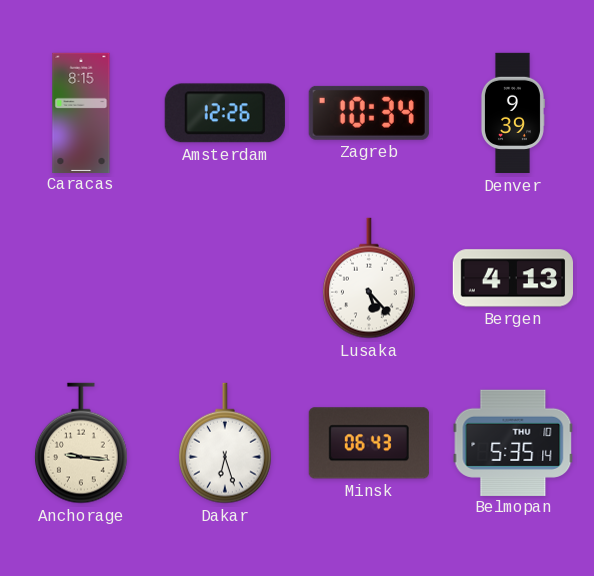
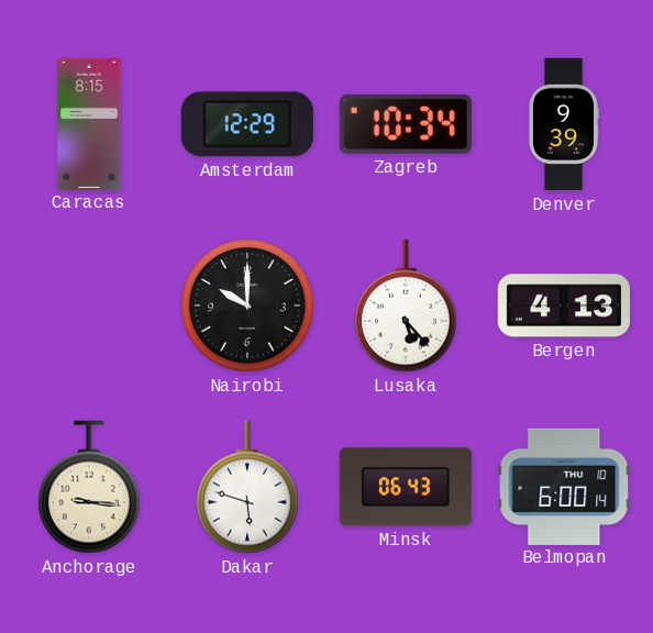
Amsterdam: 12:26 -> 12:29
Nairobi: none -> 10:00
Dakar: 6:27 -> 5:48
Belmopan: 5:35 -> 6:00
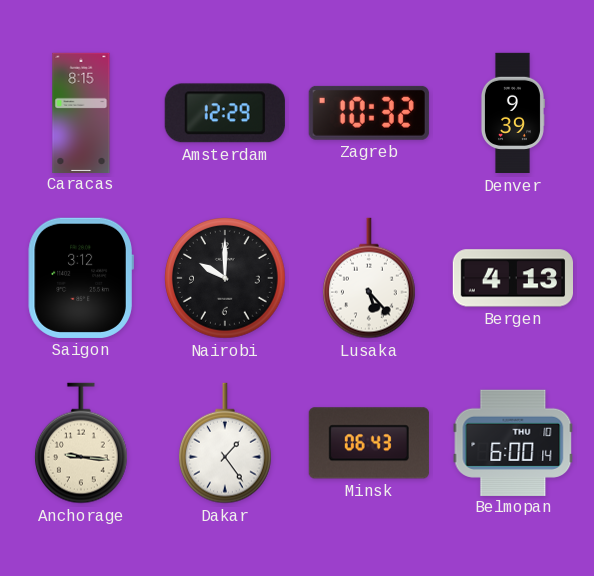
Zagreb: 10:34 -> 10:32
Saigon: none -> 3:12
Dakar: 5:48 -> 1:24
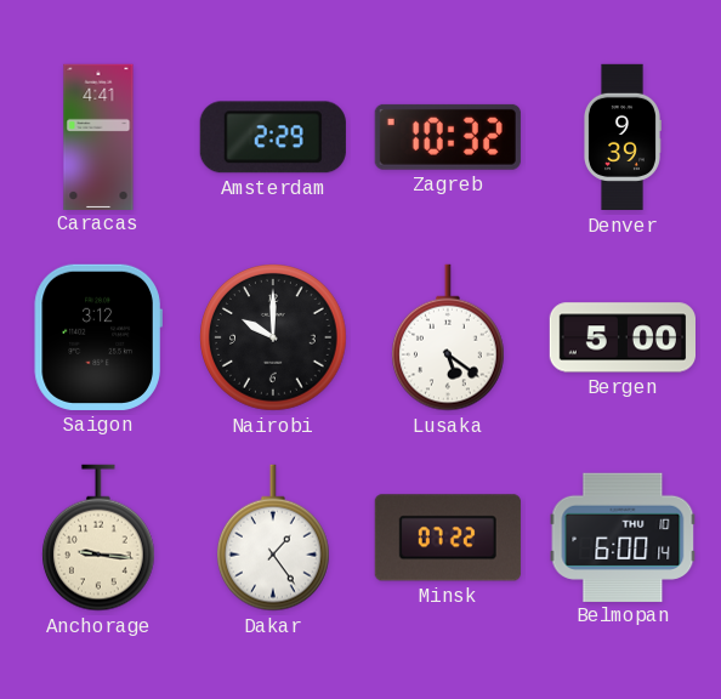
Caracas: 8:15 -> 4:41
Amsterdam: 12:29 -> 2:29
Lusaka: 5:23 -> 5:21
Bergen: 4:13 -> 5:00
Minsk: 06:43 -> 07:22
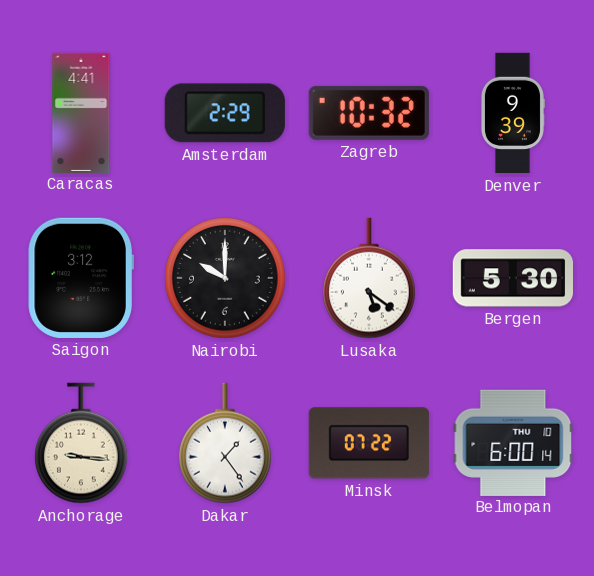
Bergen: 5:00 -> 5:30
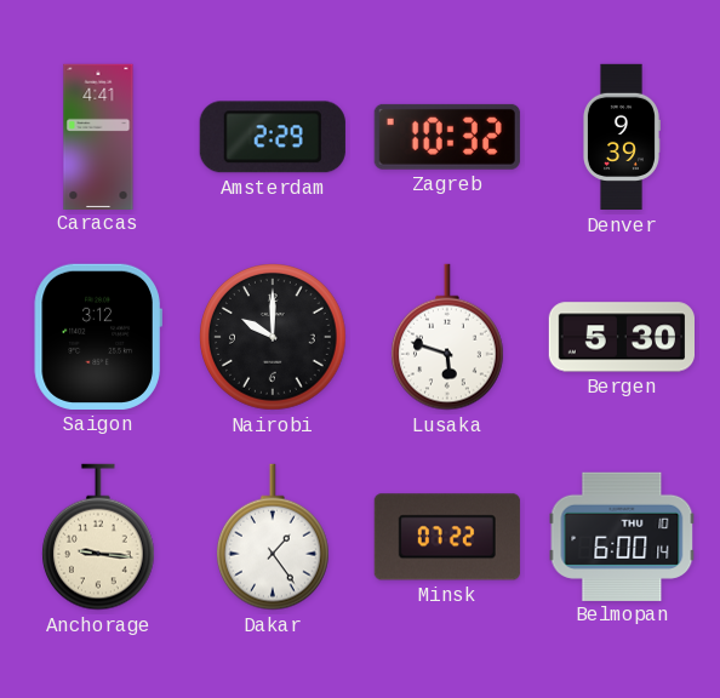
Lusaka: 5:21 -> 5:48
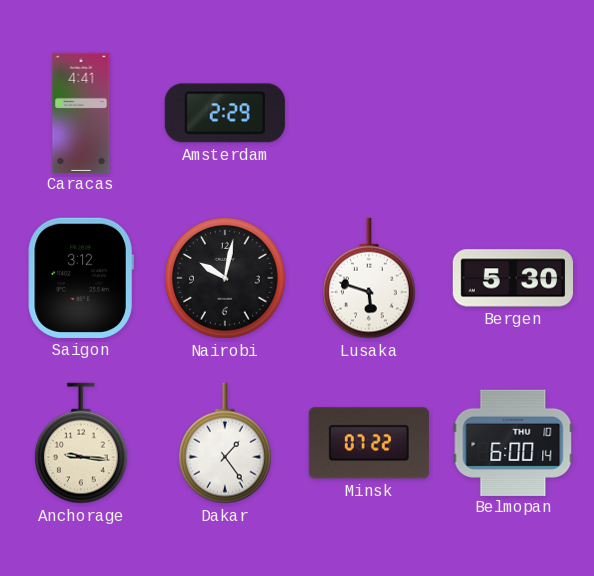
Zagreb: 10:32 -> none
Denver: 9:39 -> none
Nairobi: 10:00 -> 10:02
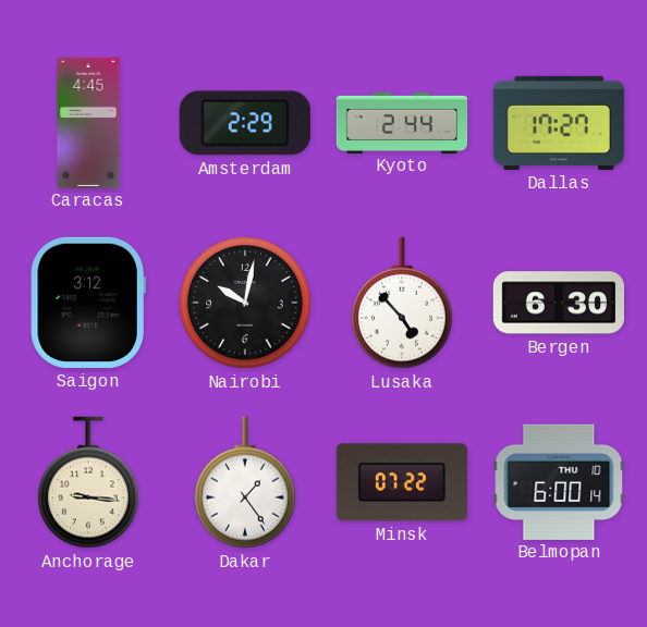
Caracas: 4:41 -> 4:45
Kyoto: none -> 2:44
Dallas: none -> 17:27
Lusaka: 5:48 -> 4:53
Bergen: 5:30 -> 6:30
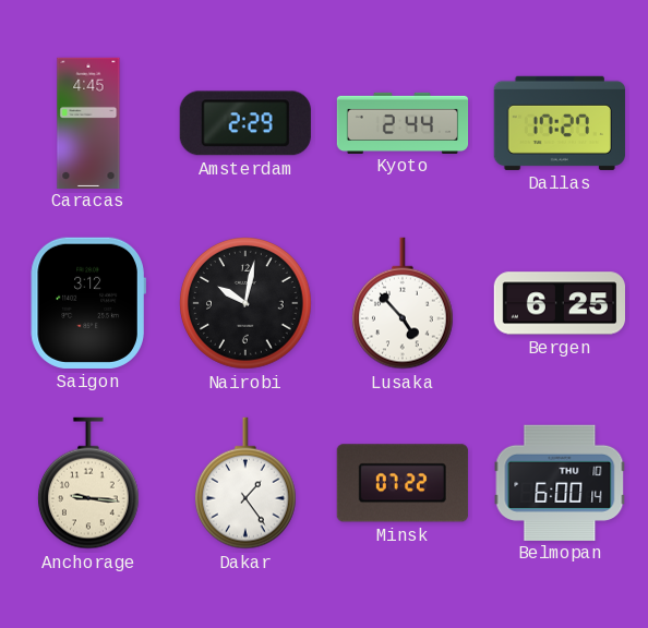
Bergen: 6:30 -> 6:25
